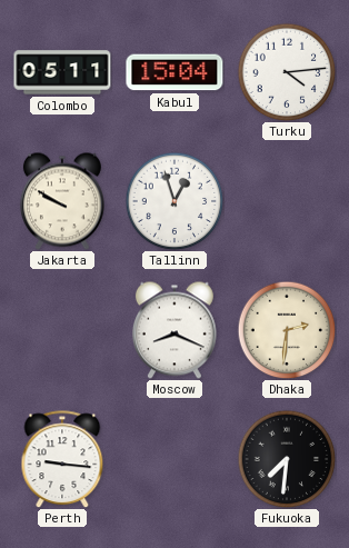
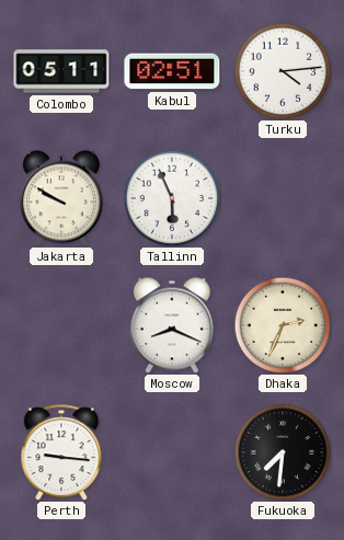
Kabul: 15:04 -> 02:51
Tallinn: 12:57 -> 5:56
Dhaka: 2:31 -> 2:34
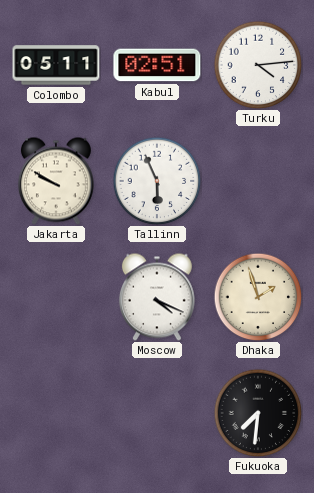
Moscow: 8:19 -> 4:19
Dhaka: 2:34 -> 1:57
Perth: 9:16 -> none
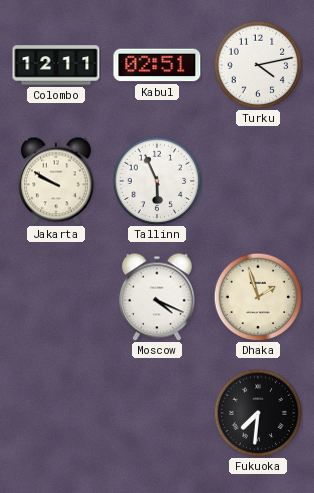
Colombo: 05:11 -> 12:11
Turku: 4:14 -> 4:13
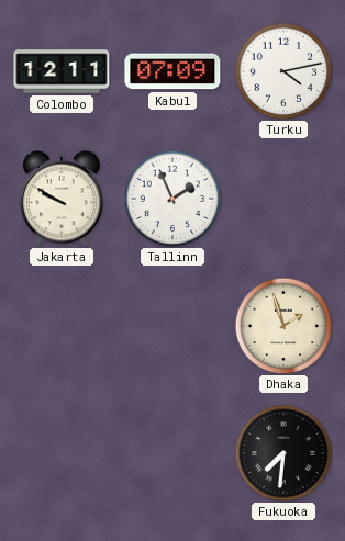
Kabul: 02:51 -> 07:09
Tallinn: 5:56 -> 1:56
Moscow: 4:19 -> none
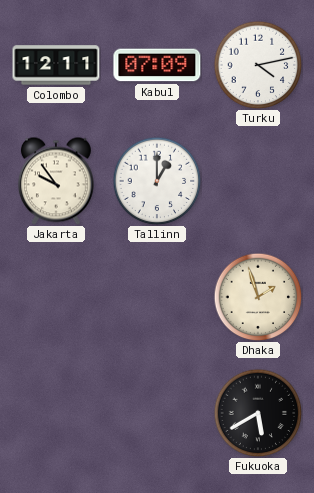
Jakarta: 9:50 -> 9:54
Tallinn: 1:56 -> 1:00
Fukuoka: 7:31 -> 5:40
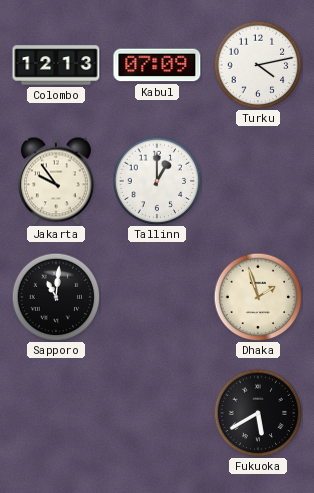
Colombo: 12:11 -> 12:13
Sapporo: none -> 11:01
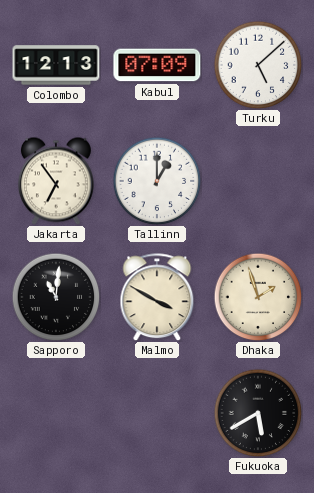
Turku: 4:13 -> 5:08
Jakarta: 9:54 -> 6:54
Malmo: none -> 3:50
